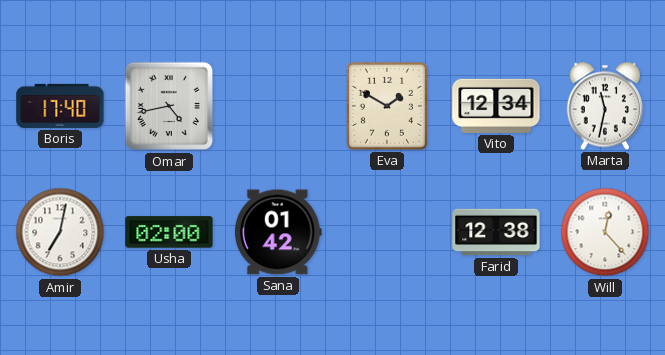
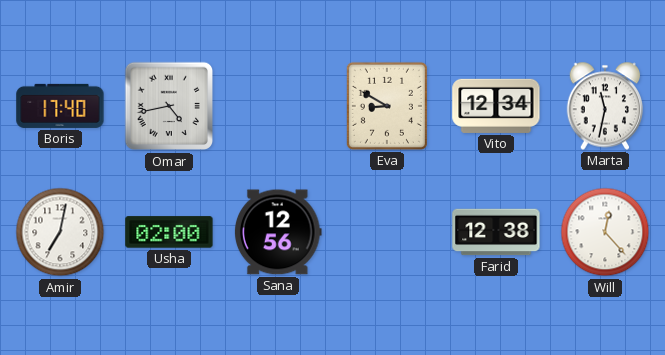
Eva: 1:50 -> 8:50
Sana: 01:42 -> 12:56
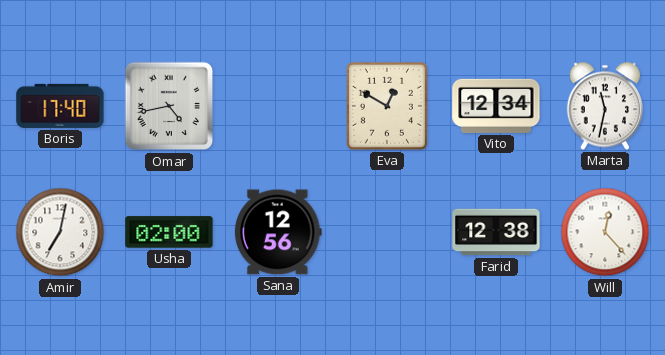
Eva: 8:50 -> 12:50
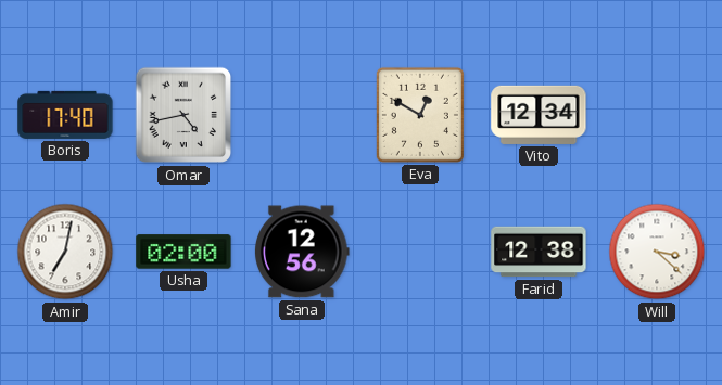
Marta: 11:32 -> none
Will: 12:23 -> 3:22
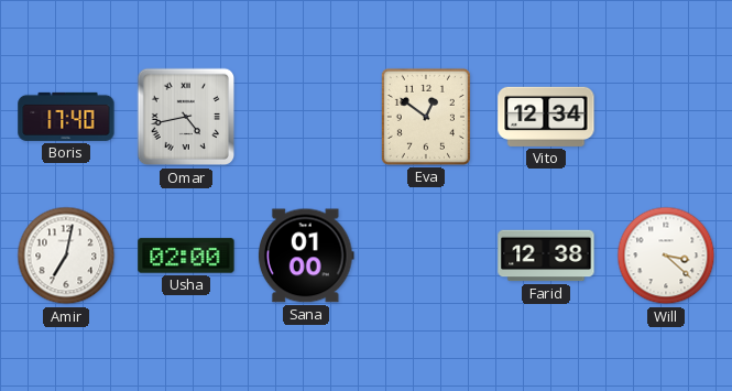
Eva: 12:50 -> 12:51
Sana: 12:56 -> 01:00
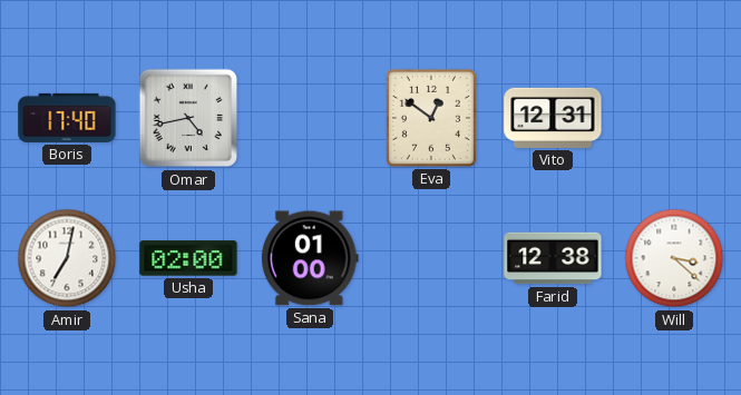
Vito: 12:34 -> 12:31
